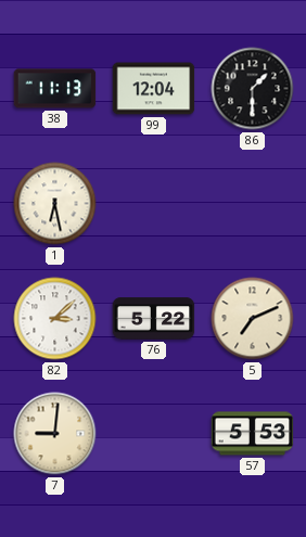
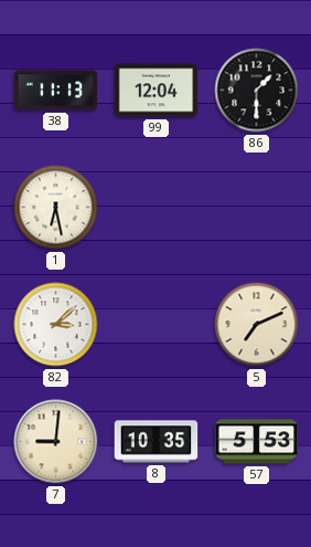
76: 5:22 -> none
8: none -> 10:35
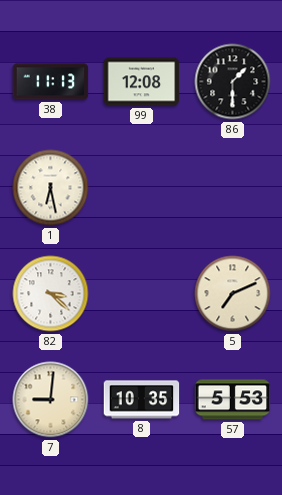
99: 12:04 -> 12:08
82: 3:08 -> 3:22
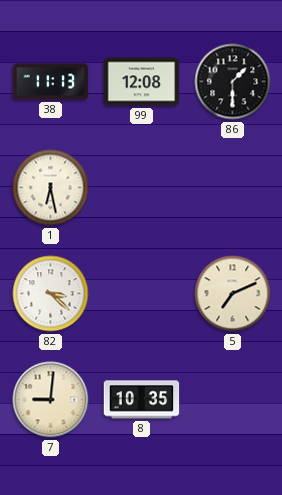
57: 5:53 -> none
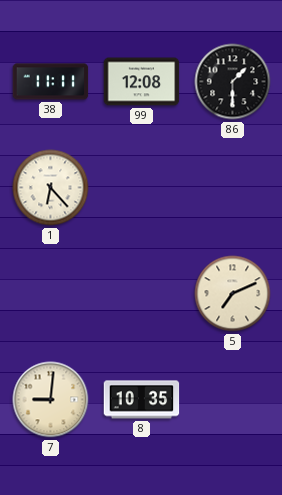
38: 11:13 -> 11:11
1: 6:28 -> 6:23
82: 3:22 -> none
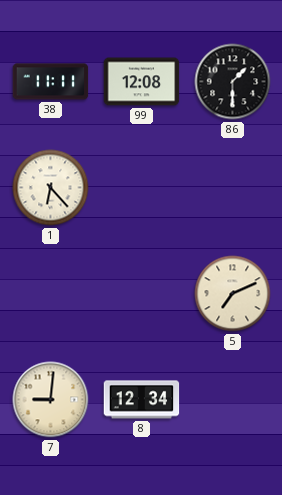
8: 10:35 -> 12:34
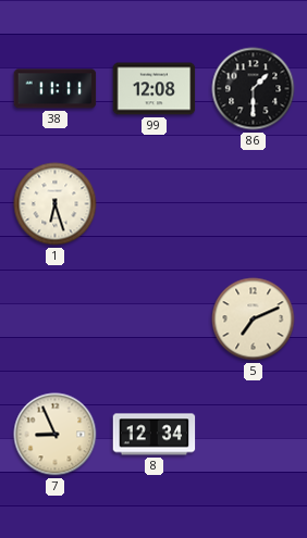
1: 6:23 -> 6:27
7: 9:01 -> 8:56
